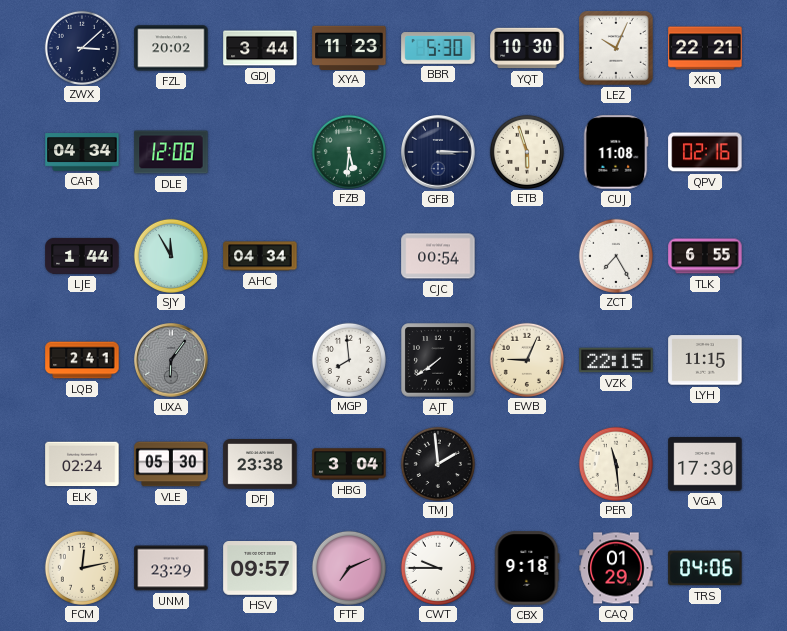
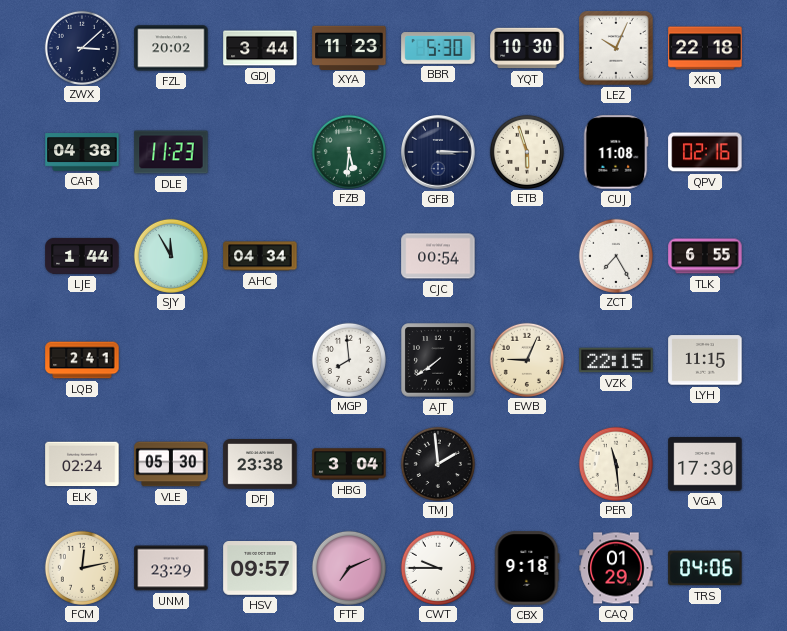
XKR: 22:21 -> 22:18
CAR: 04:34 -> 04:38
DLE: 12:08 -> 11:23
UXA: 6:06 -> none
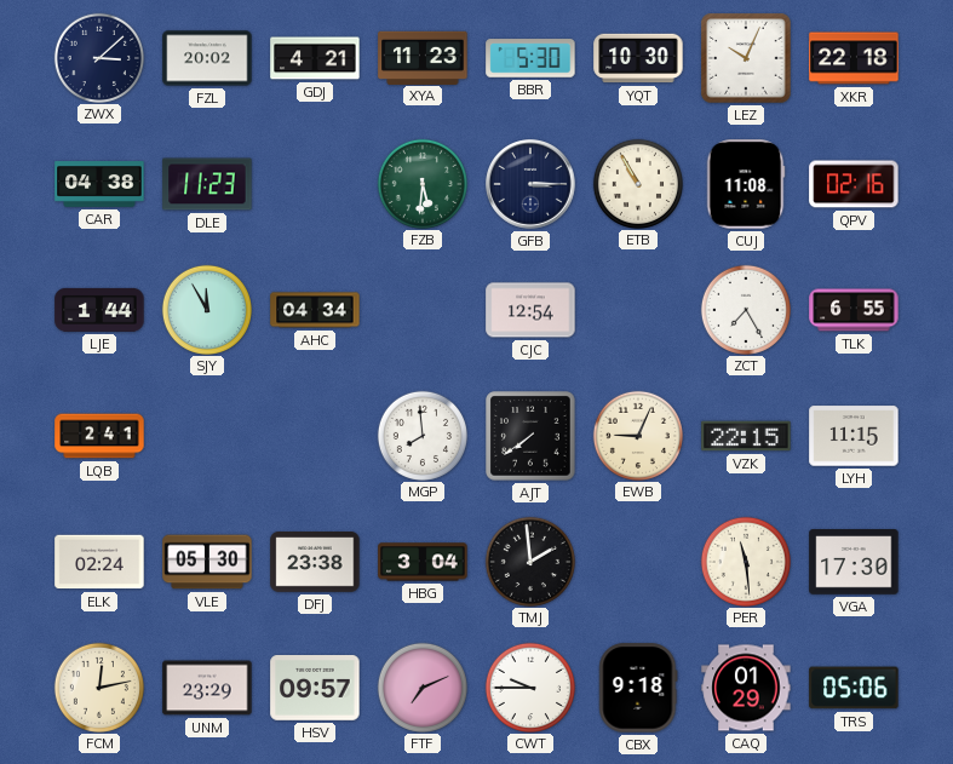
GDJ: 3:44 -> 4:21
ETB: 5:57 -> 10:55
CJC: 00:54 -> 12:54
TRS: 04:06 -> 05:06
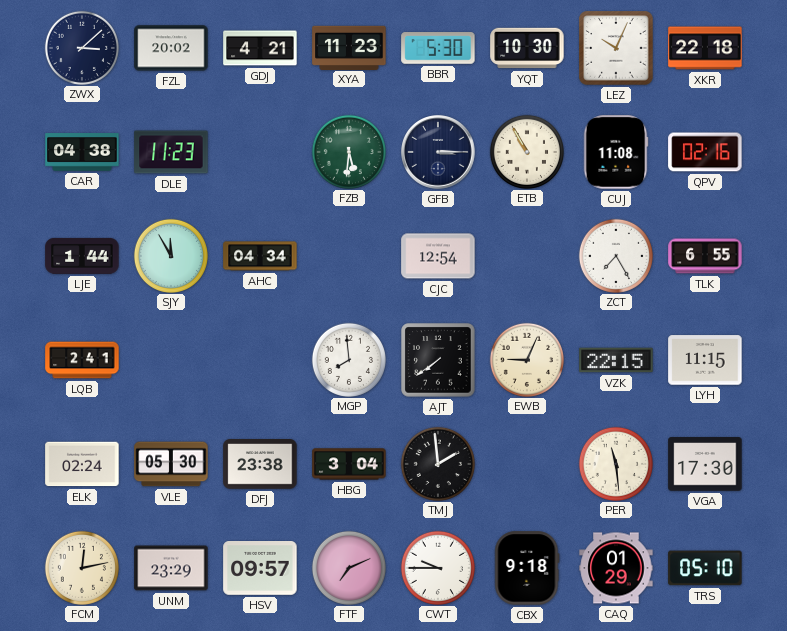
TRS: 05:06 -> 05:10
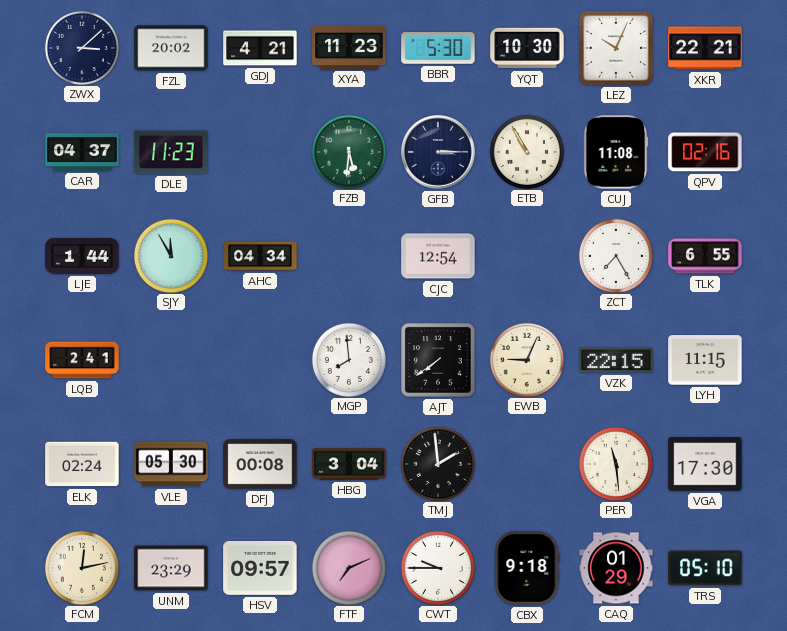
XKR: 22:18 -> 22:21
CAR: 04:38 -> 04:37
DFJ: 23:38 -> 00:08
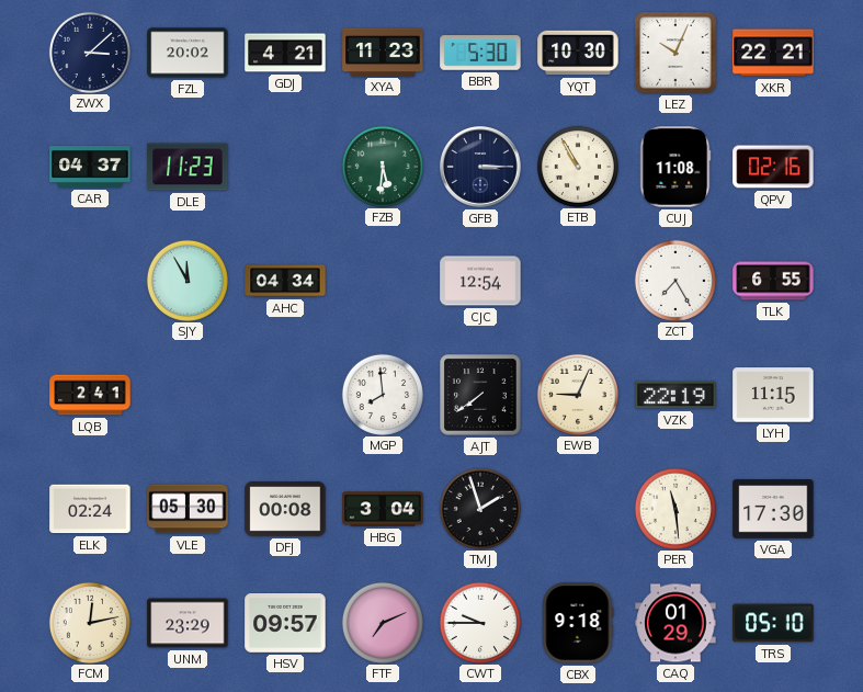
LJE: 1:44 -> none
VZK: 22:15 -> 22:19
TMJ: 1:59 -> 1:57
